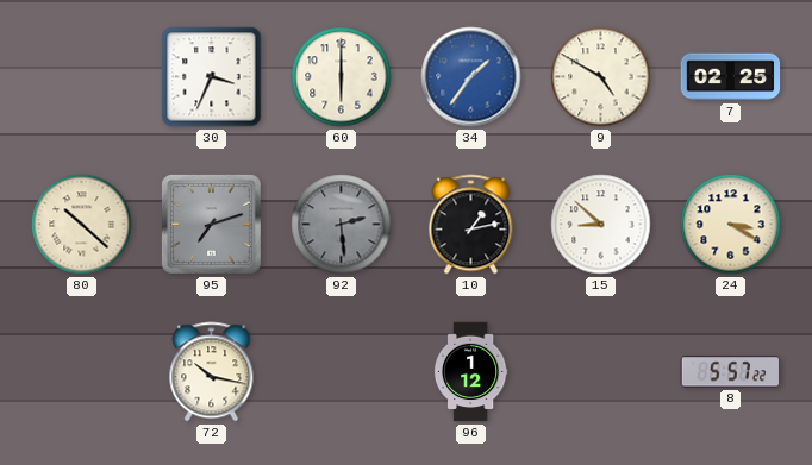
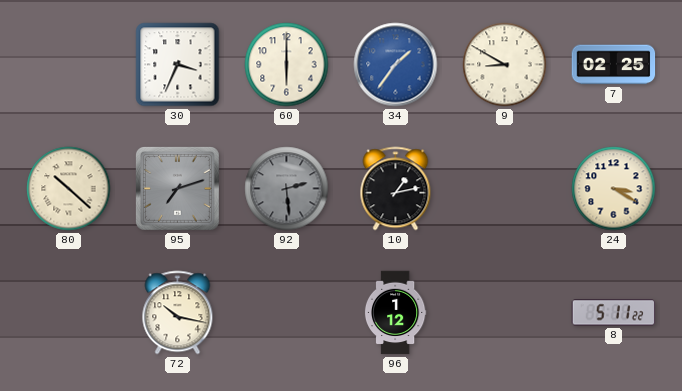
9: 4:50 -> 8:50
15: 8:52 -> none
8: 5:57 -> 5:11
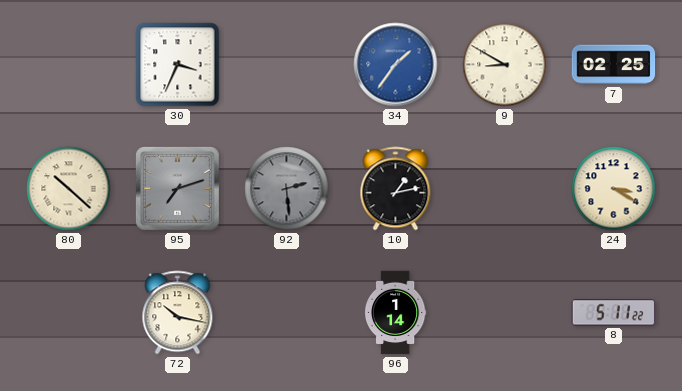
60: 6:00 -> none
96: 1:12 -> 1:14
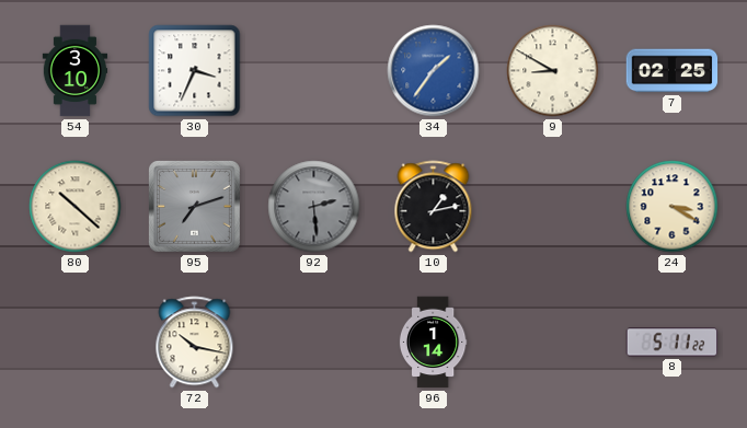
54: none -> 3:10
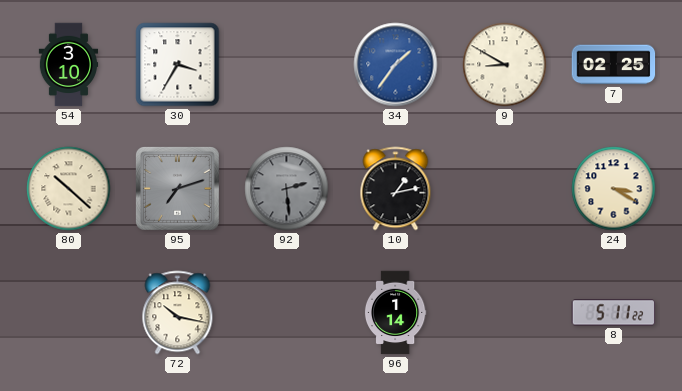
30: 3:34 -> 3:35
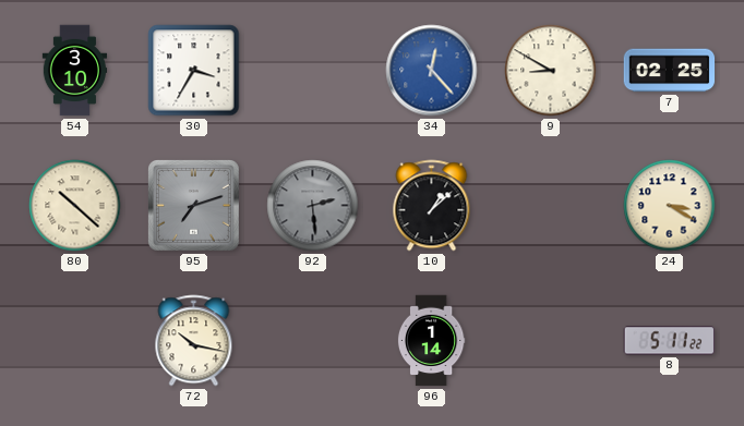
34: 1:36 -> 12:23
10: 1:13 -> 1:08
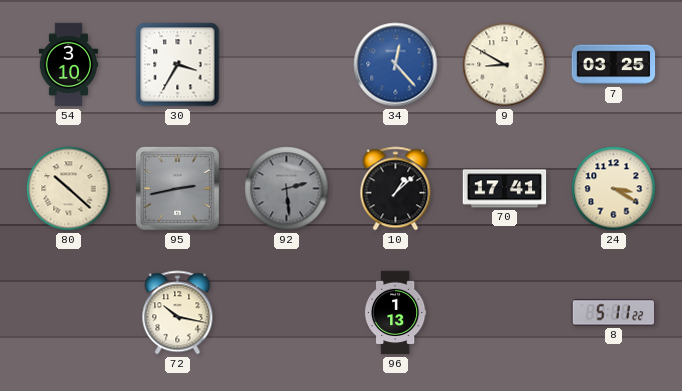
7: 02:25 -> 03:25
95: 7:12 -> 2:43
70: none -> 17:41
96: 1:14 -> 1:13
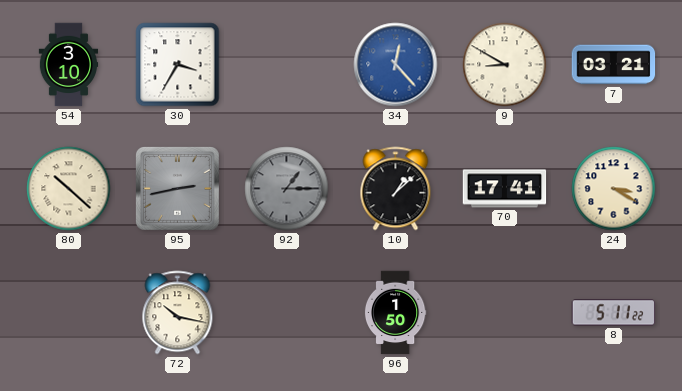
7: 03:25 -> 03:21
92: 2:29 -> 1:15
96: 1:13 -> 1:50
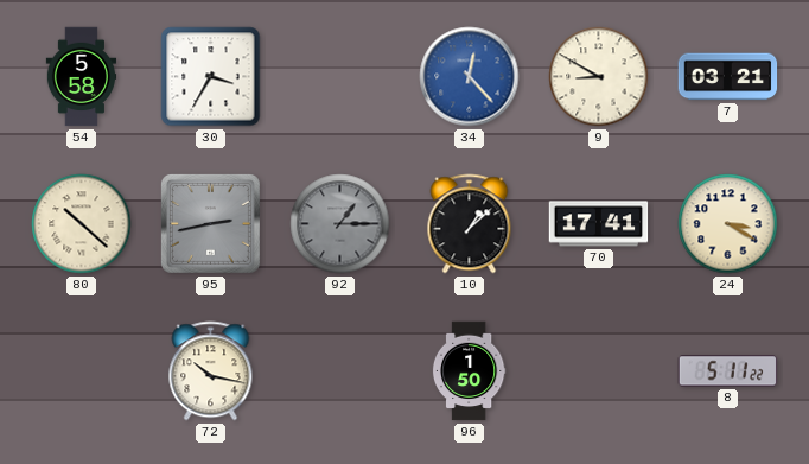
54: 3:10 -> 5:58
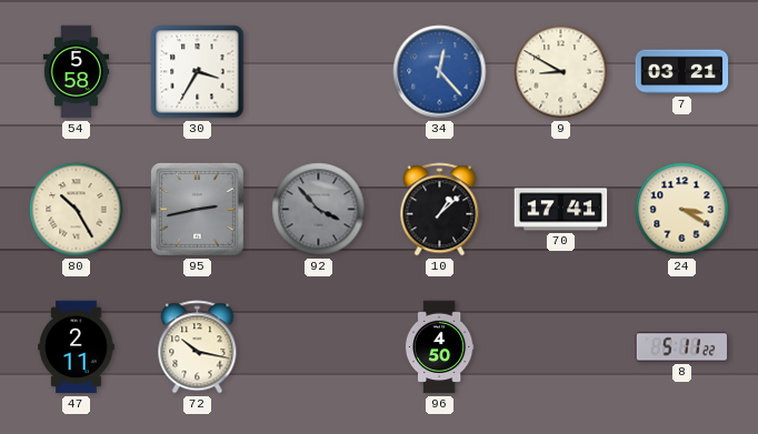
80: 10:22 -> 10:25
92: 1:15 -> 3:53
47: none -> 2:11
96: 1:50 -> 4:50
